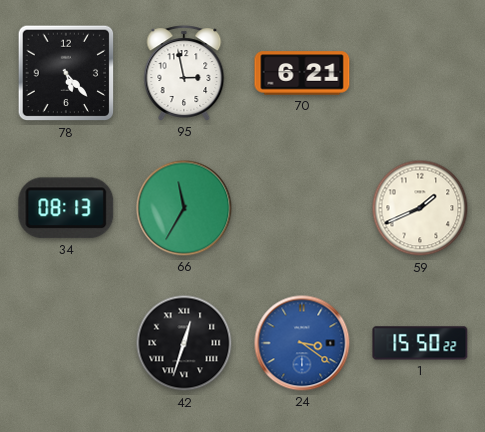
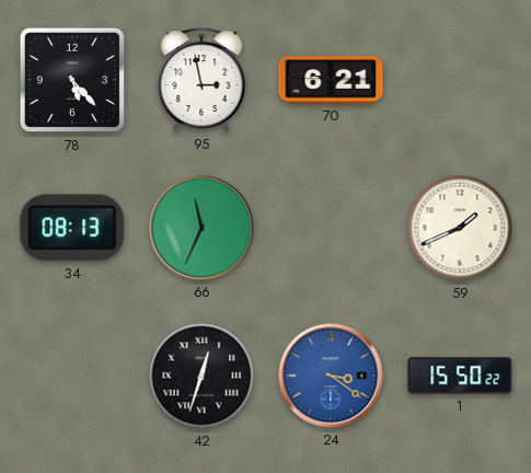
66: 11:35 -> 11:34
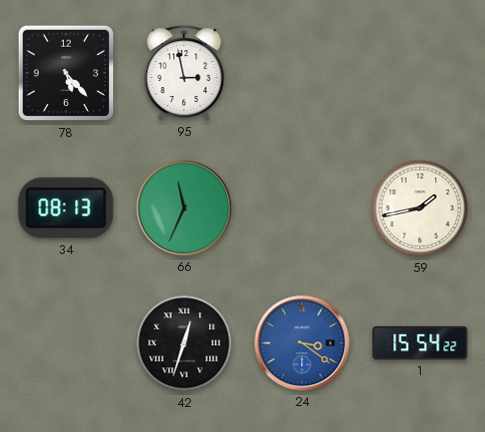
70: 6:21 -> none
59: 1:41 -> 1:43
1: 15:50 -> 15:54
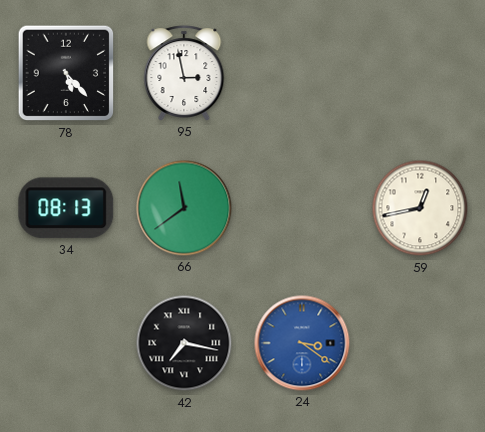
66: 11:34 -> 11:39
59: 1:43 -> 12:43
42: 12:33 -> 7:17
1: 15:54 -> none
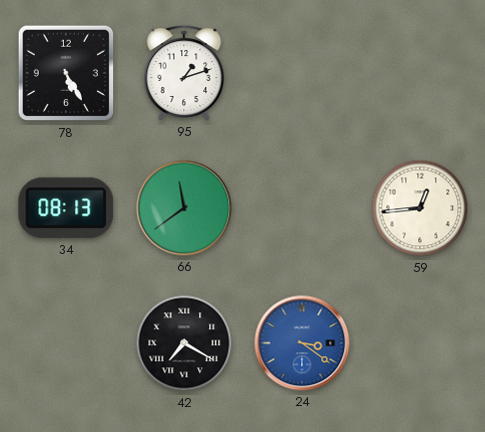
78: 5:23 -> 5:25
95: 2:58 -> 1:12
59: 12:43 -> 12:44
42: 7:17 -> 7:20
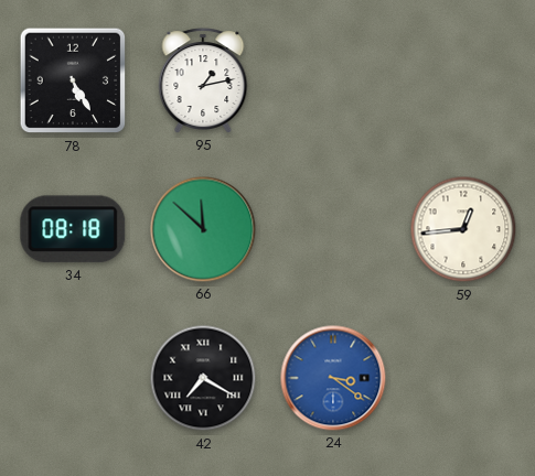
95: 1:12 -> 1:13
34: 08:13 -> 08:18
66: 11:39 -> 11:52
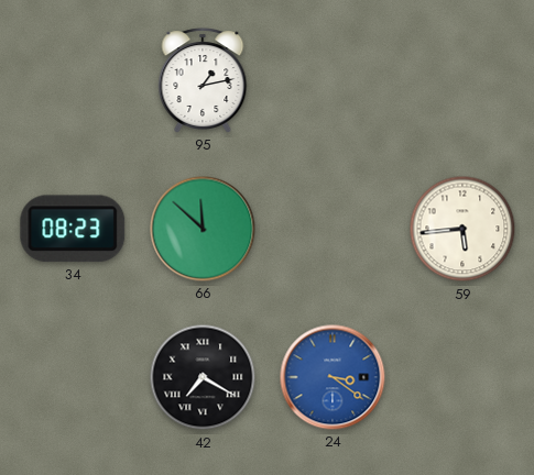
78: 5:25 -> none
34: 08:18 -> 08:23
59: 12:44 -> 5:44
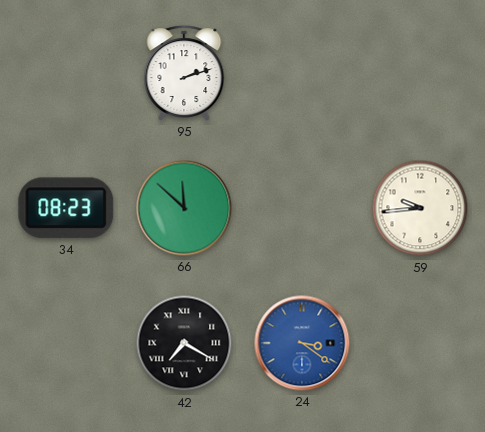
95: 1:13 -> 2:12
59: 5:44 -> 9:44
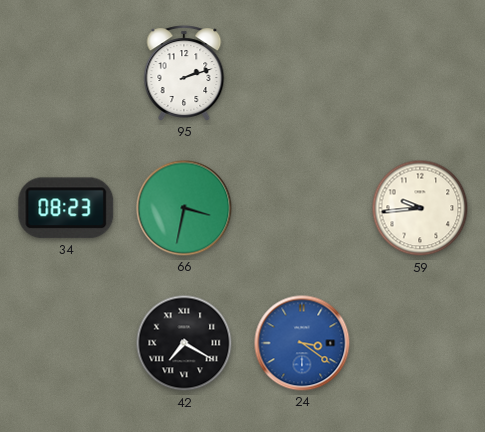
66: 11:52 -> 3:32
